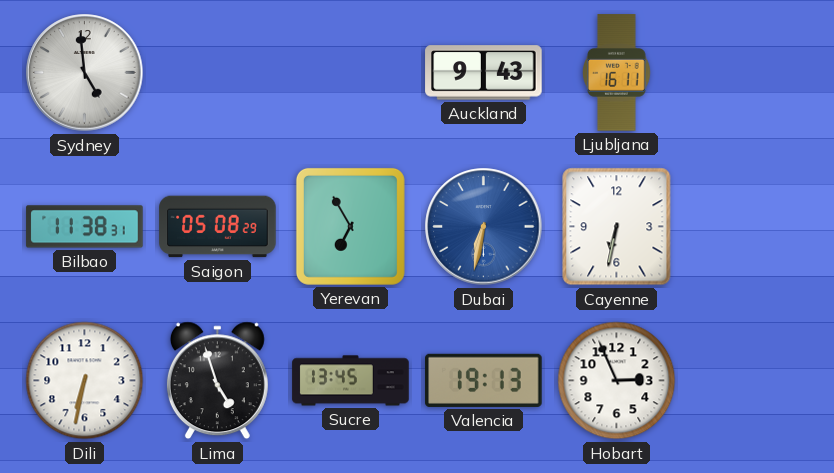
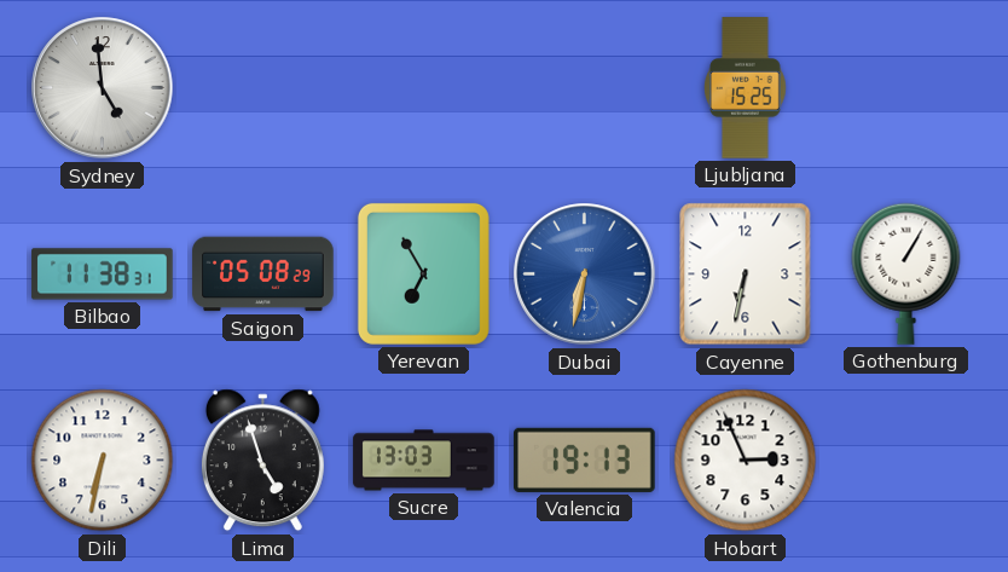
Auckland: 9:43 -> none
Ljubljana: 16:11 -> 15:25
Gothenburg: none -> 1:05
Sucre: 13:45 -> 13:03
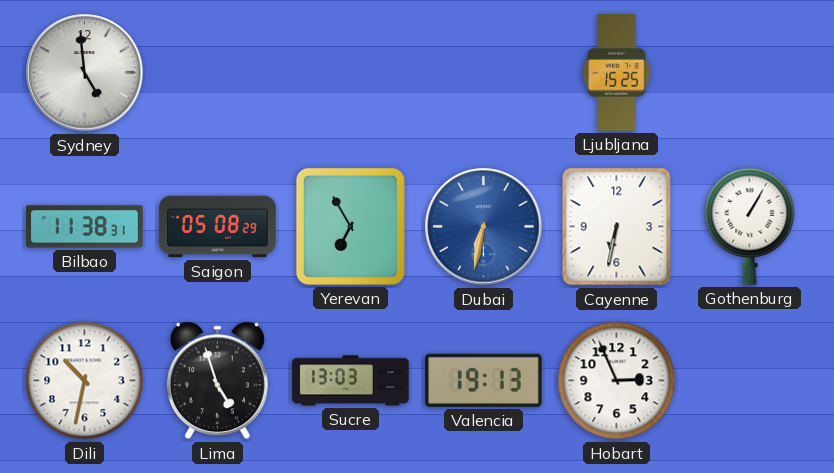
Dili: 6:32 -> 10:32
